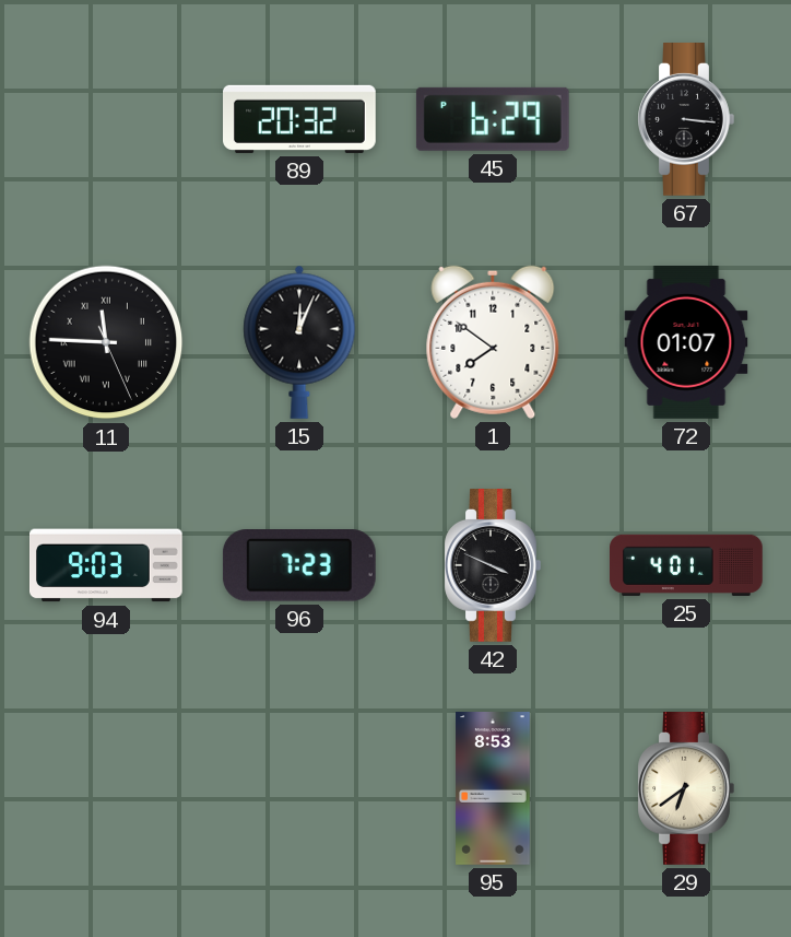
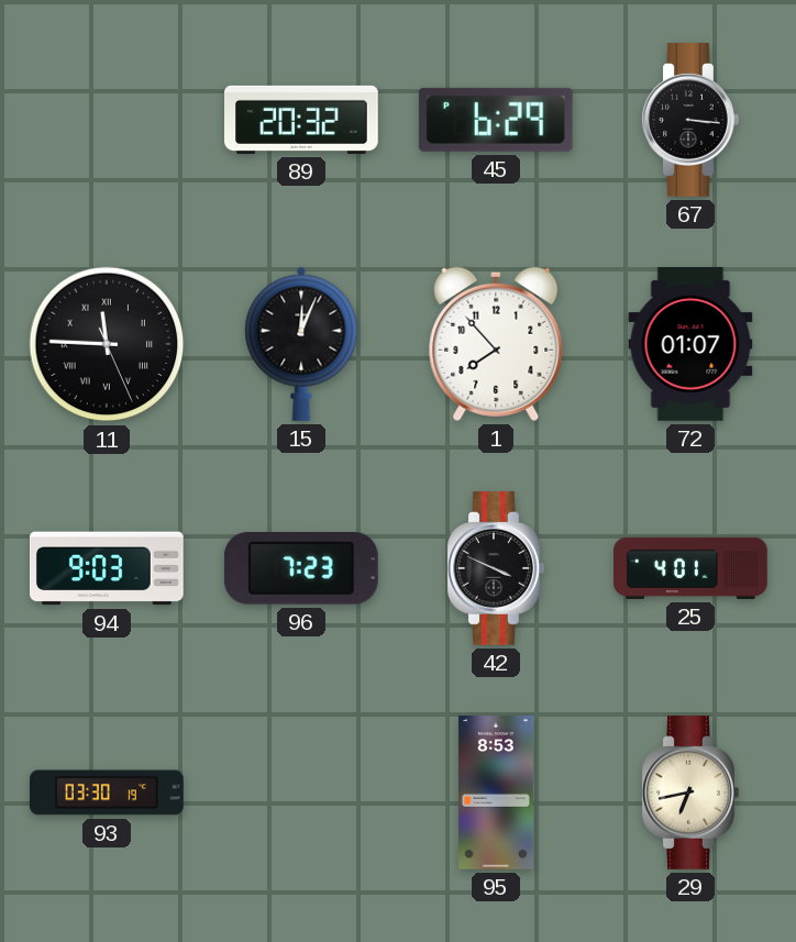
1: 7:51 -> 7:53
93: none -> 03:30
29: 6:39 -> 6:43
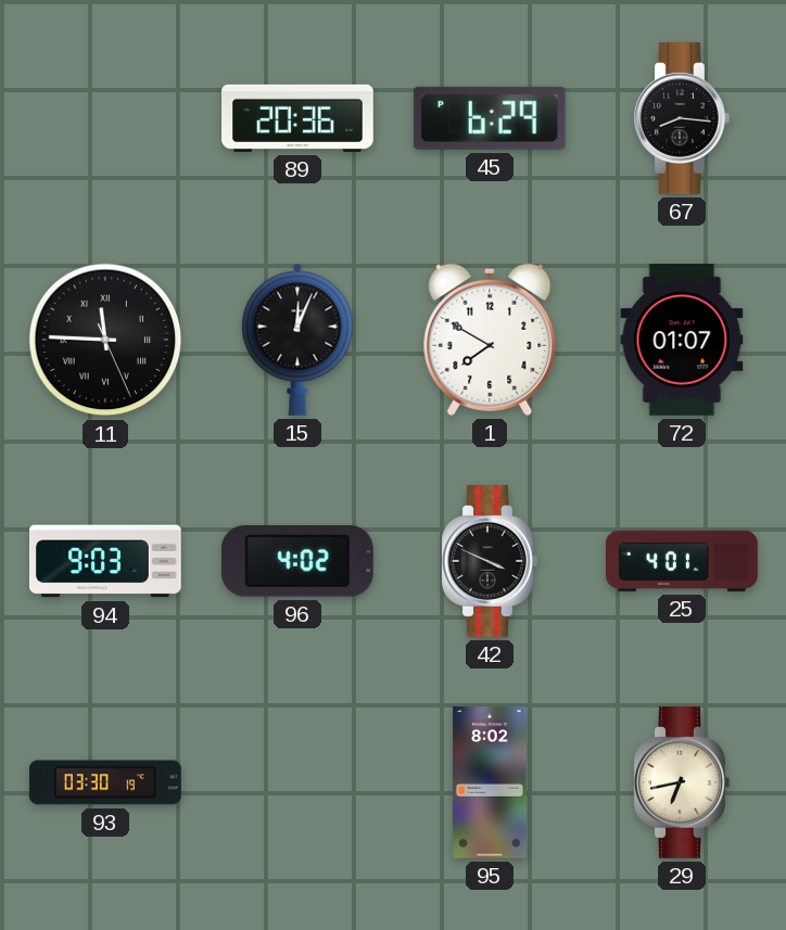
89: 20:32 -> 20:36
67: 3:16 -> 8:16
1: 7:53 -> 7:50
96: 7:23 -> 4:02
95: 8:53 -> 8:02
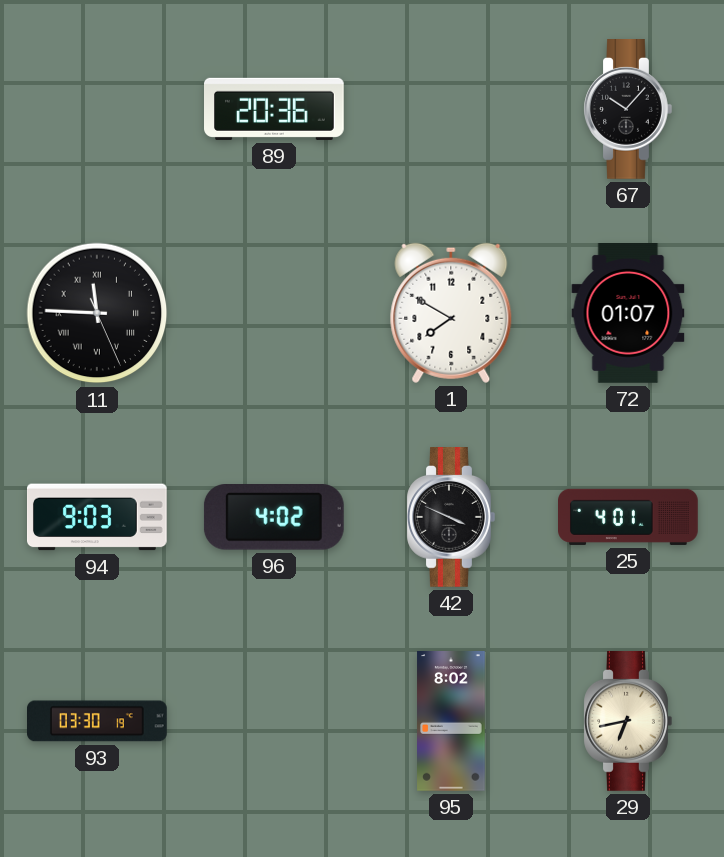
45: 6:29 -> none
67: 8:16 -> 10:07
15: 12:04 -> none
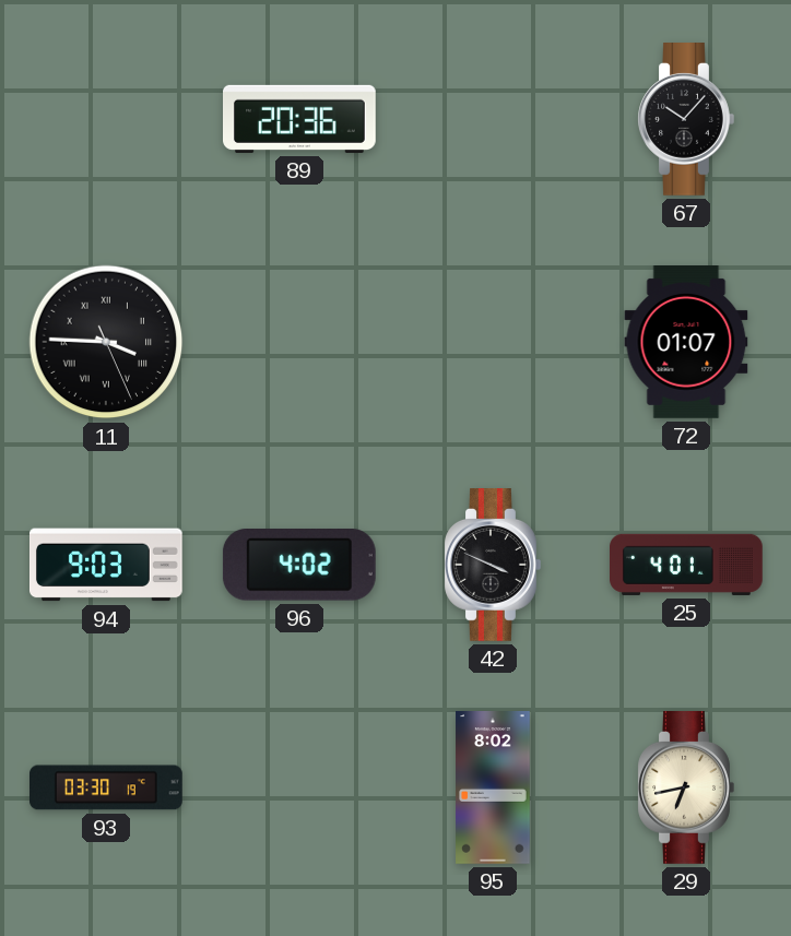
11: 11:45 -> 3:45
1: 7:50 -> none
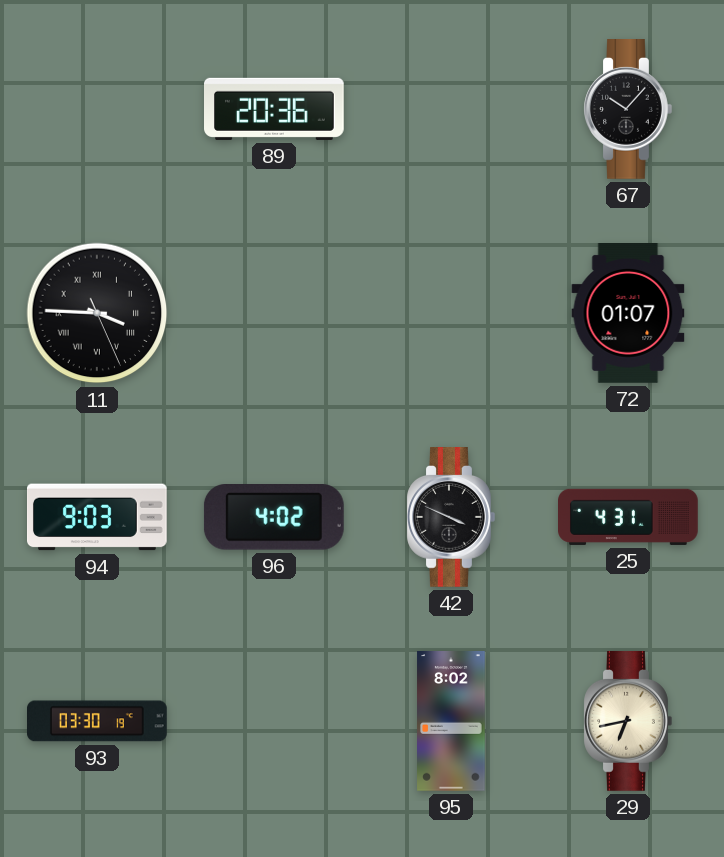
25: 4:01 -> 4:31
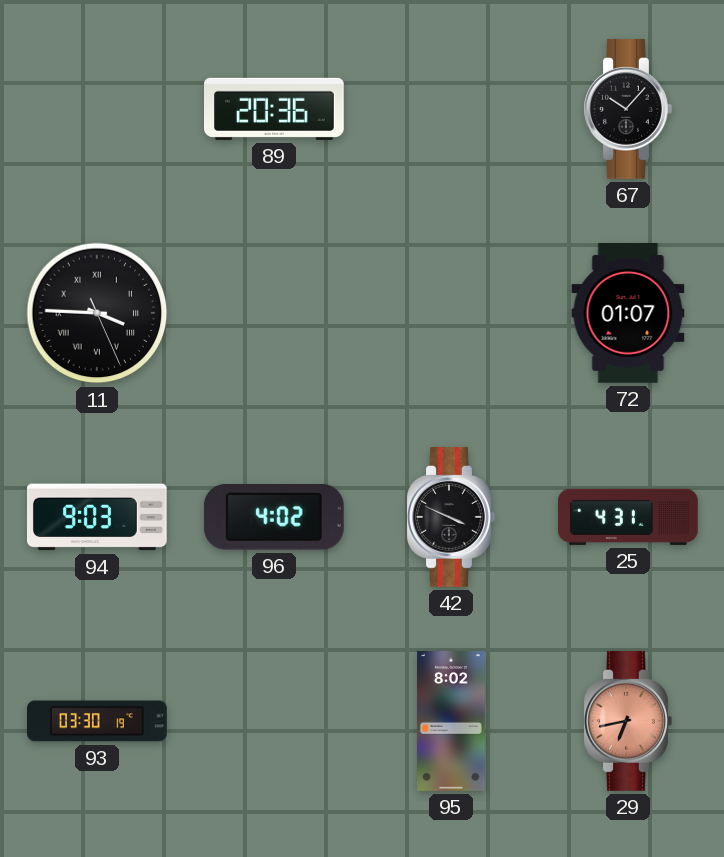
29 dial: cream -> salmon
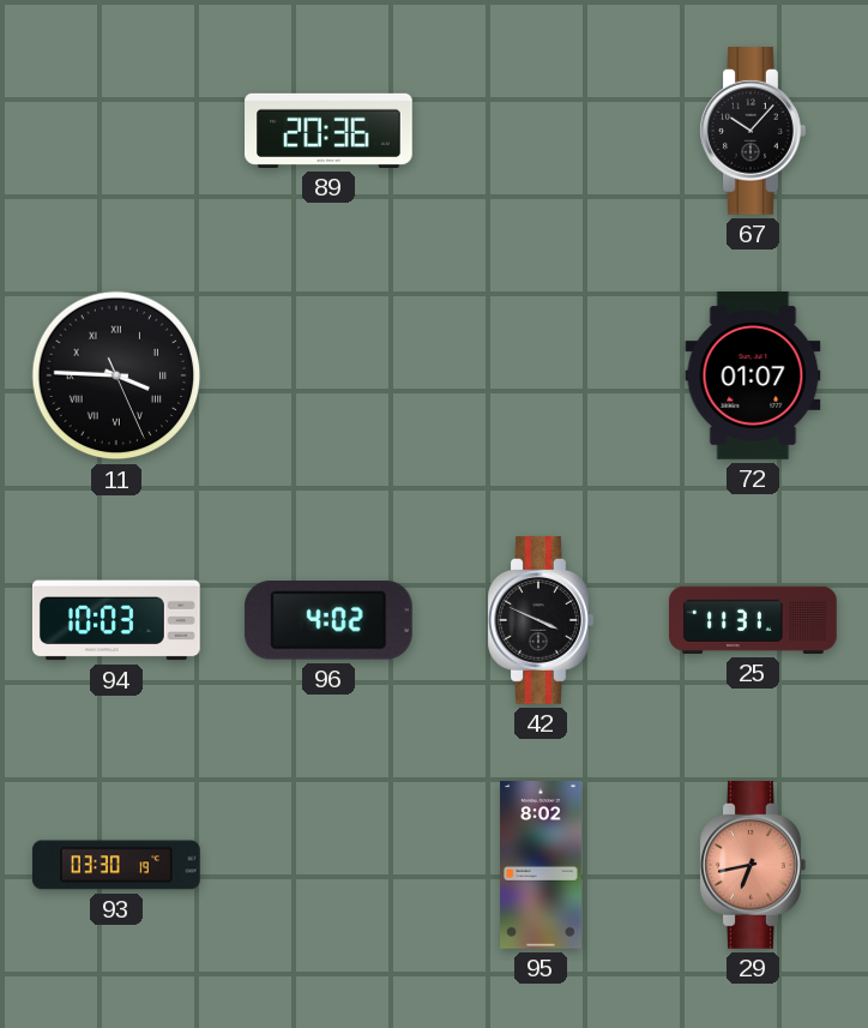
94: 9:03 -> 10:03
25: 4:31 -> 11:31
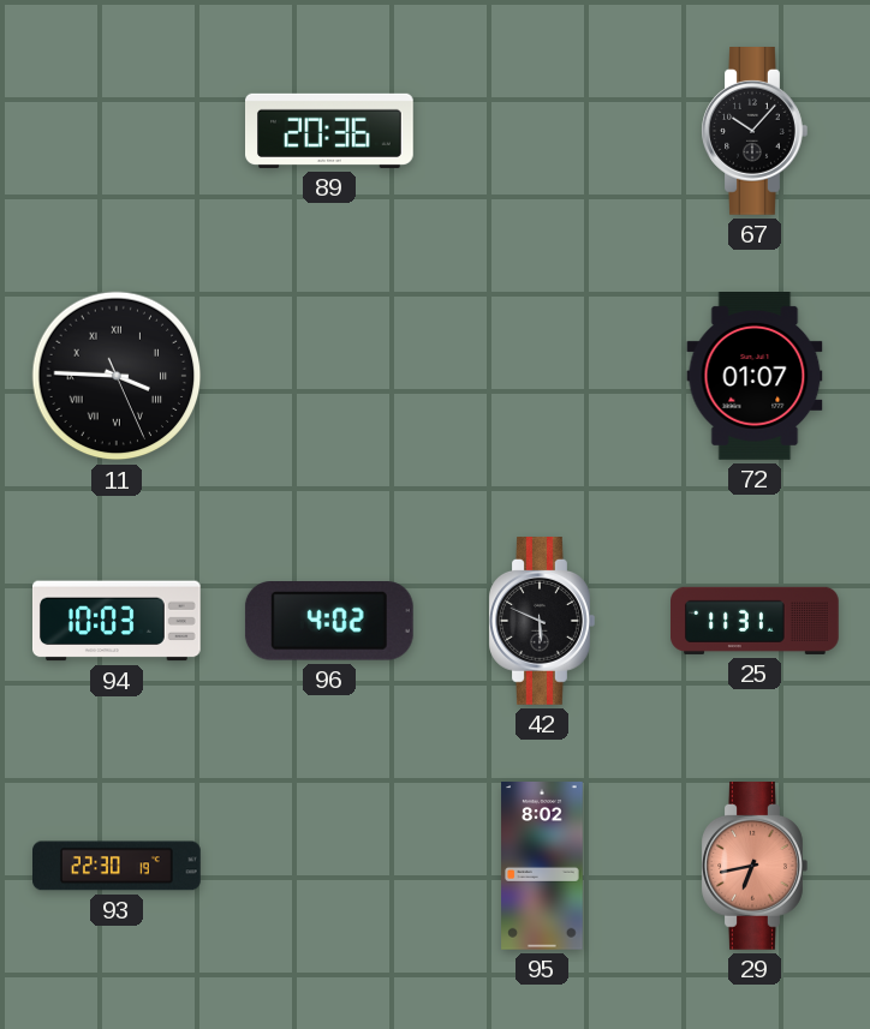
42: 3:49 -> 5:49
93: 03:30 -> 22:30
